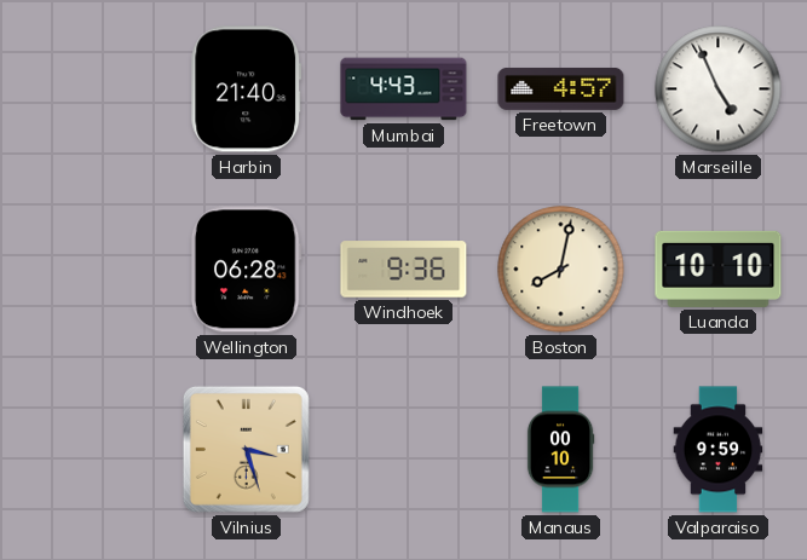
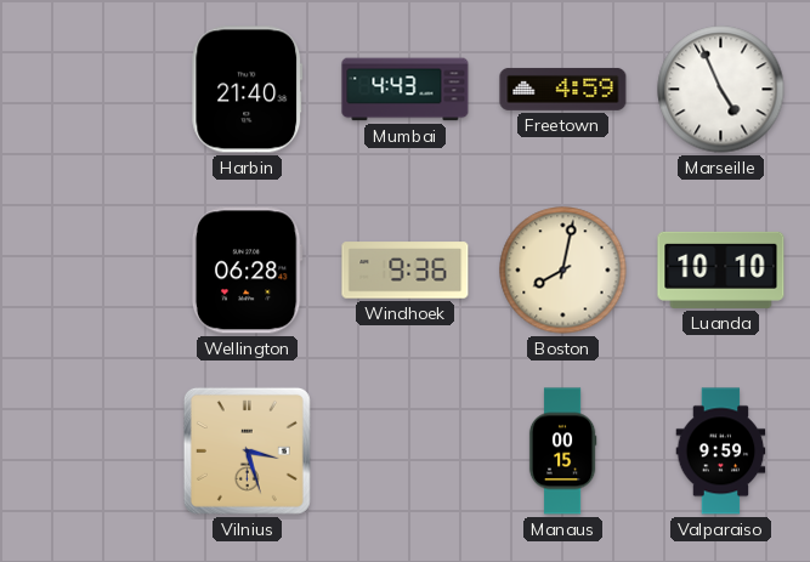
Freetown: 4:57 -> 4:59
Manaus: 00:10 -> 00:15
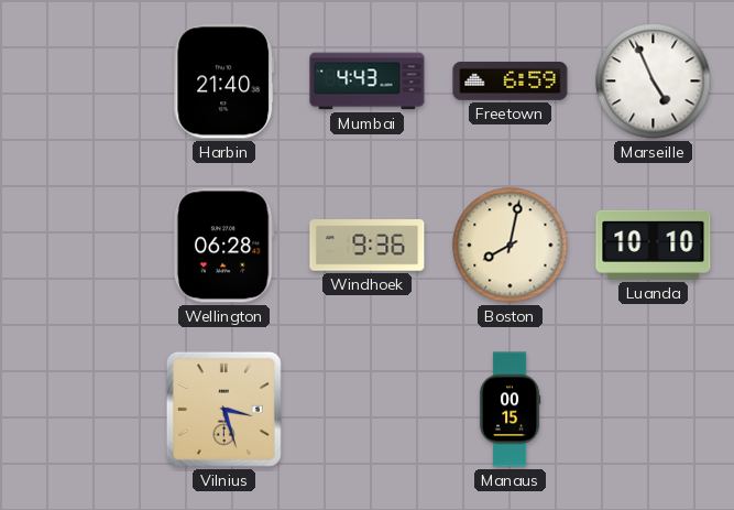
Freetown: 4:59 -> 6:59
Valparaiso: 9:59 -> none
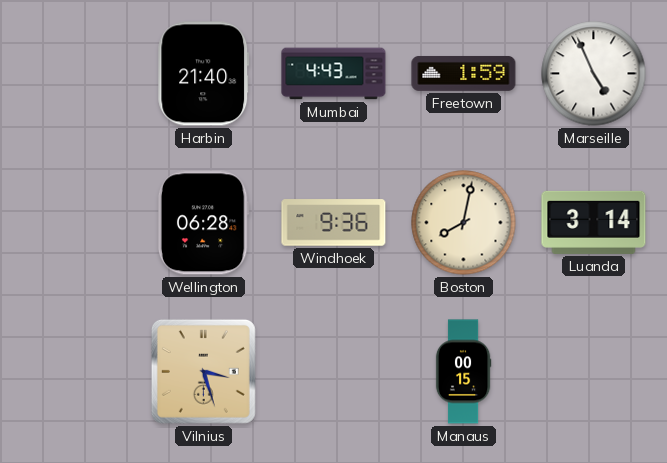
Freetown: 6:59 -> 1:59
Luanda: 10:10 -> 3:14
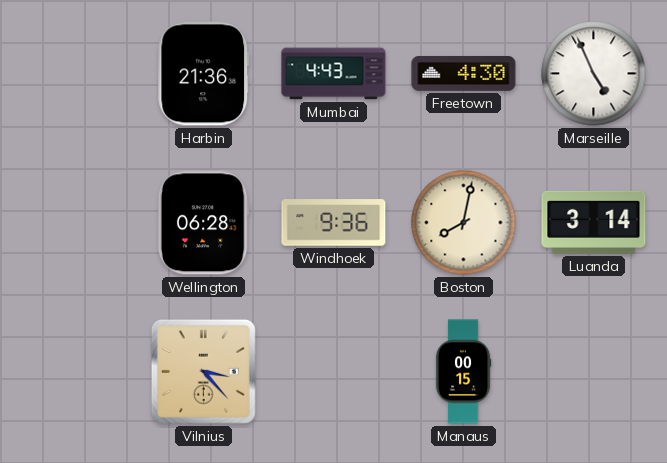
Harbin: 21:40 -> 21:36
Freetown: 1:59 -> 4:30
Vilnius: 3:27 -> 3:23
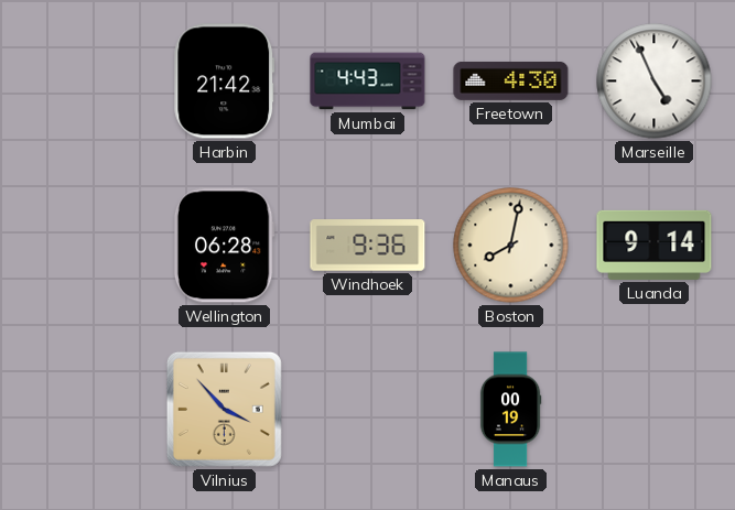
Harbin: 21:36 -> 21:42
Luanda: 3:14 -> 9:14
Vilnius: 3:23 -> 3:53
Manaus: 00:15 -> 00:19
